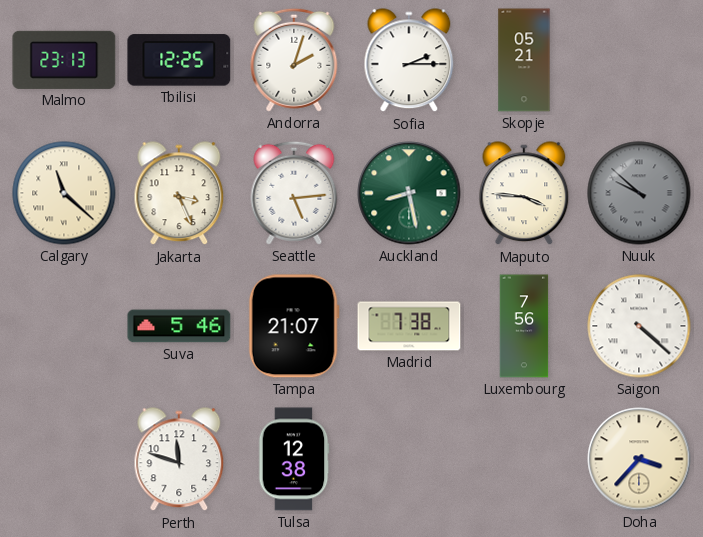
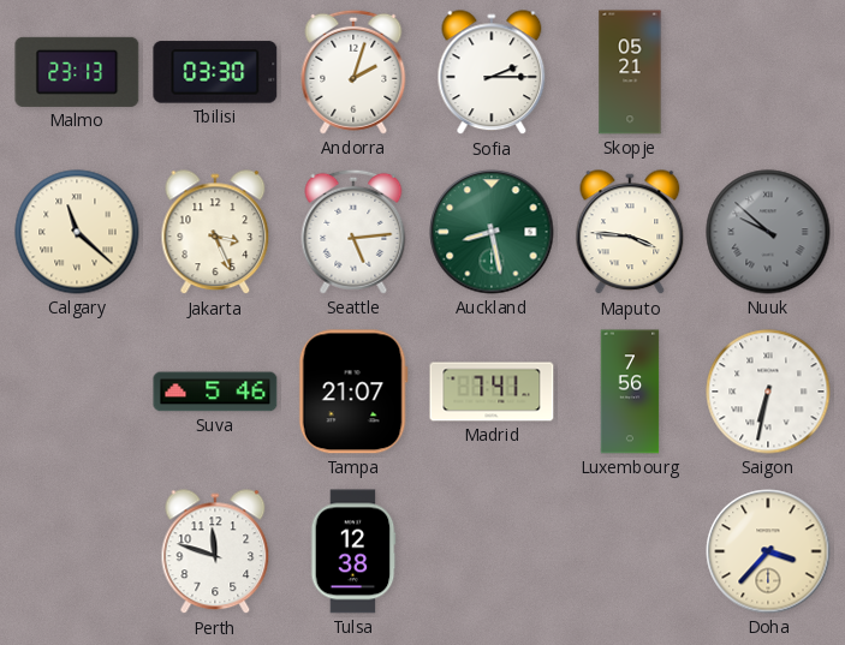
Tbilisi: 12:25 -> 03:30
Madrid: 7:38 -> 7:41
Saigon: 4:22 -> 6:32
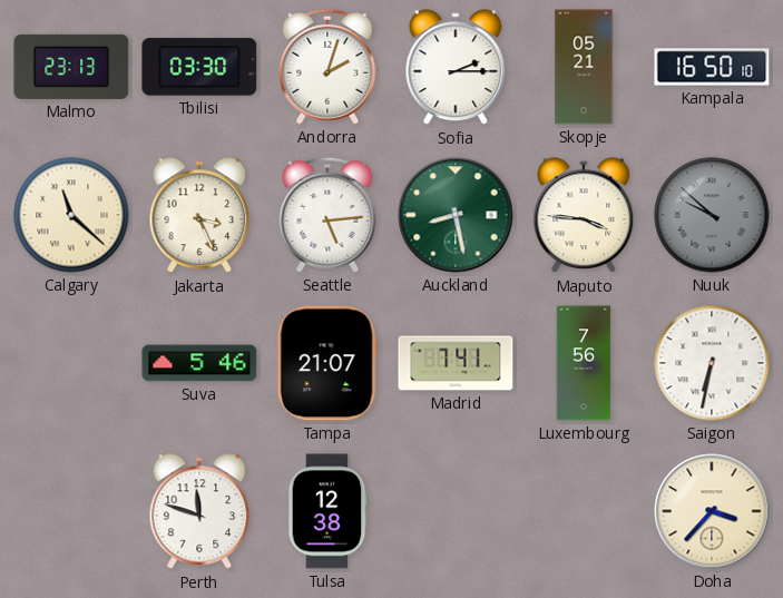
Kampala: none -> 16:50
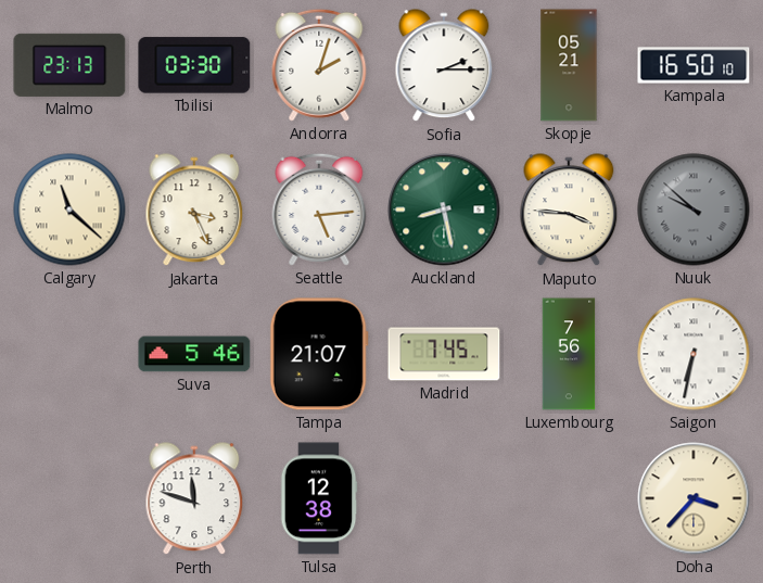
Madrid: 7:41 -> 7:45
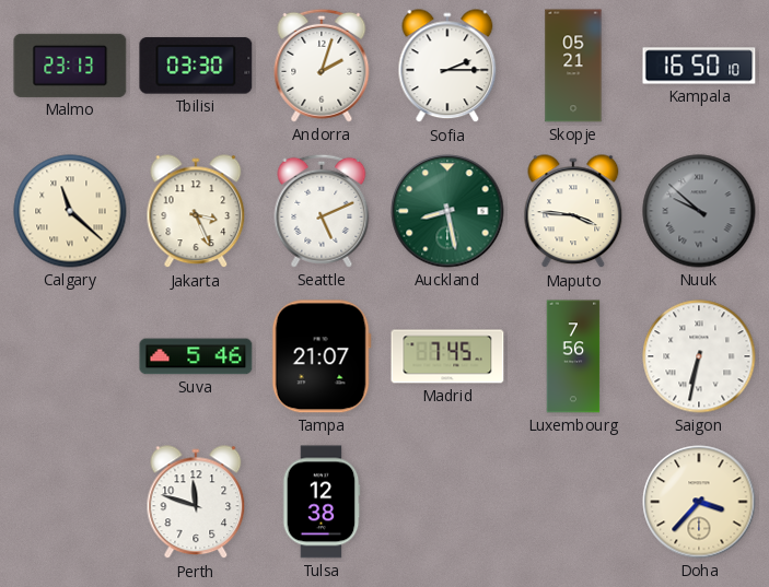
Seattle: 5:14 -> 5:11
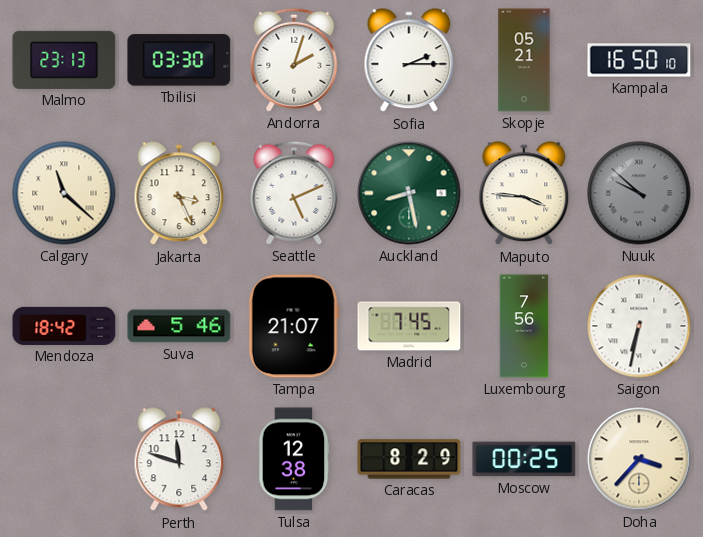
Mendoza: none -> 18:42
Caracas: none -> 8:29
Moscow: none -> 00:25
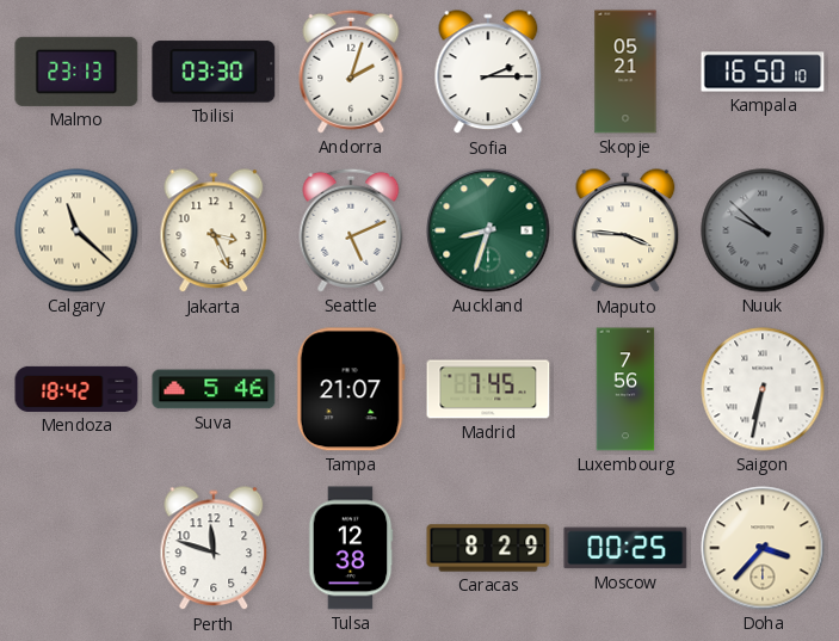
Auckland: 8:28 -> 8:33
